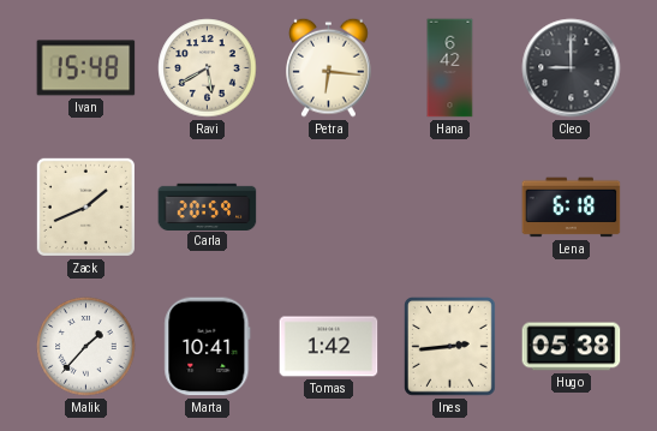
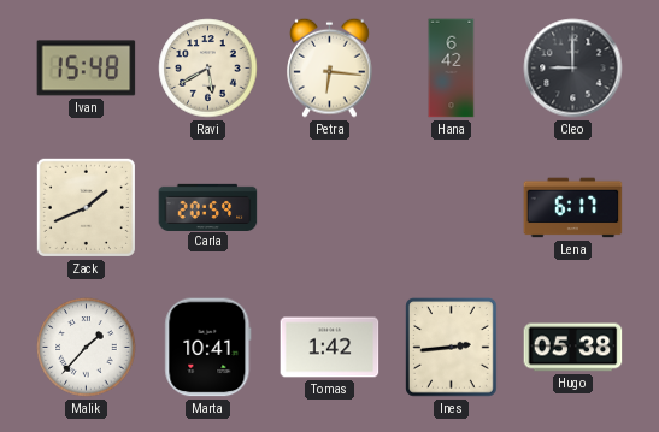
Lena: 6:18 -> 6:17
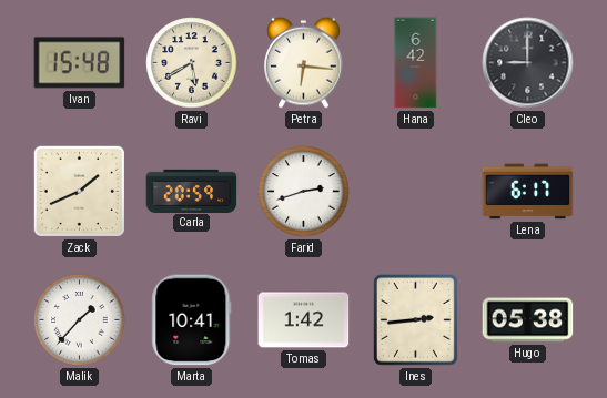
Farid: none -> 2:42
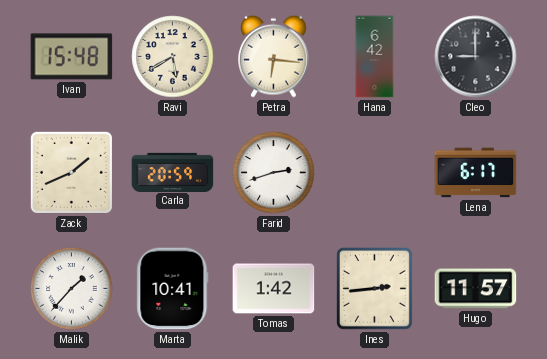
Hugo: 05:38 -> 11:57
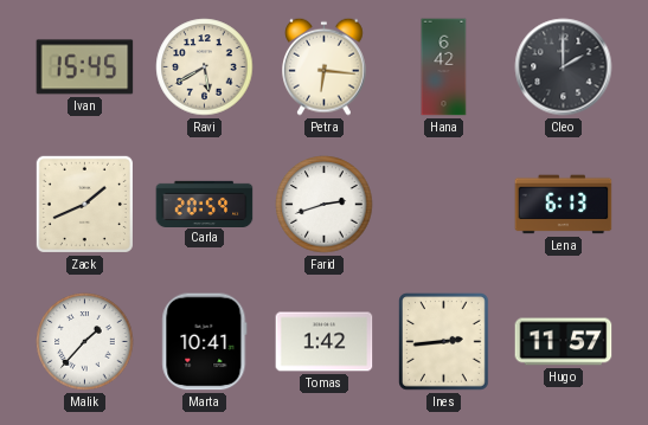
Ivan: 15:48 -> 15:45
Cleo: 9:00 -> 2:00
Lena: 6:17 -> 6:13
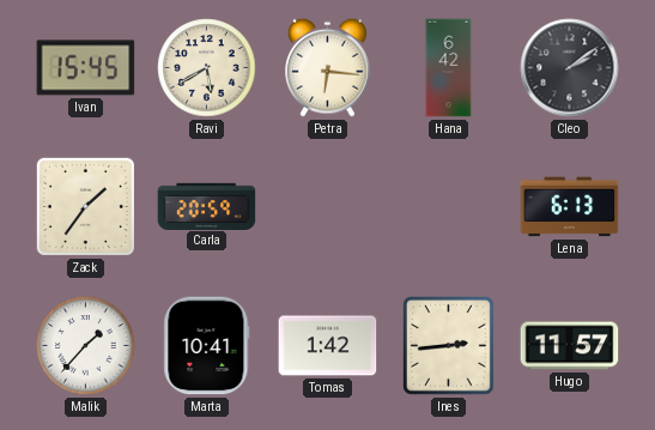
Cleo: 2:00 -> 2:09
Zack: 1:41 -> 1:36
Farid: 2:42 -> none
